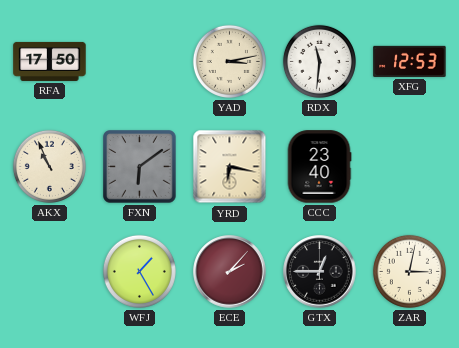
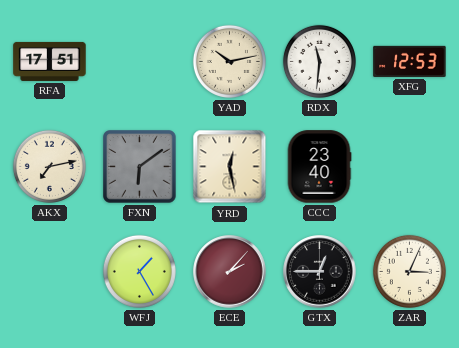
RFA: 17:50 -> 17:51
YAD: 3:13 -> 10:13
AKX: 10:56 -> 7:13
YRD: 6:17 -> 12:28
ZAR: 3:02 -> 3:04
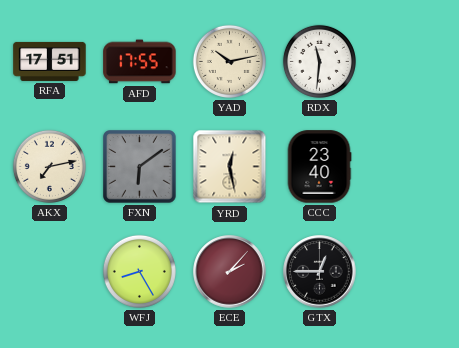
AFD: none -> 17:55
XFG: 12:53 -> none
WFJ: 1:25 -> 8:25
ZAR: 3:04 -> none
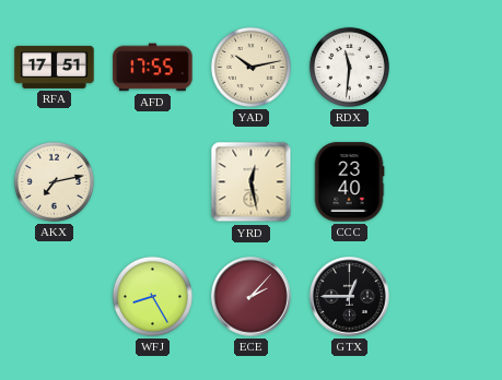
FXN: 6:09 -> none
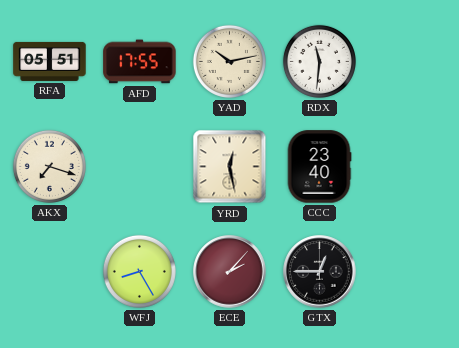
RFA: 17:51 -> 05:51
AKX: 7:13 -> 7:18
